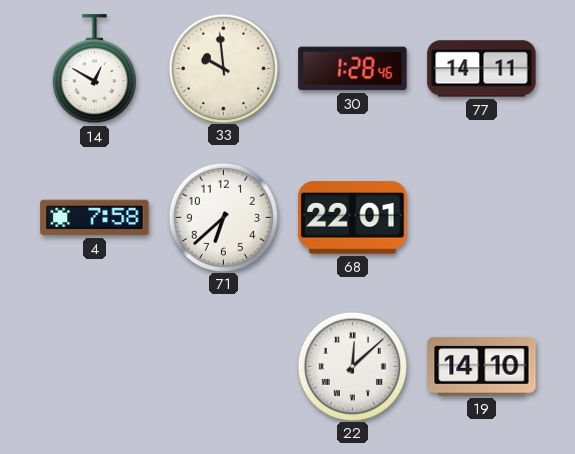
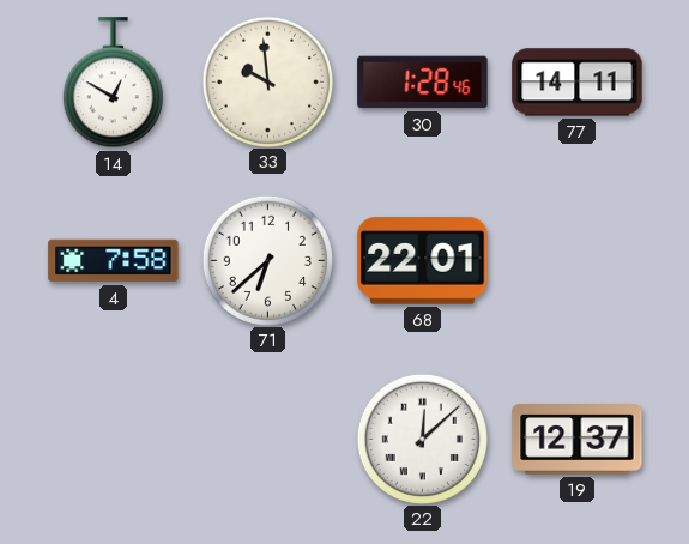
19: 14:10 -> 12:37
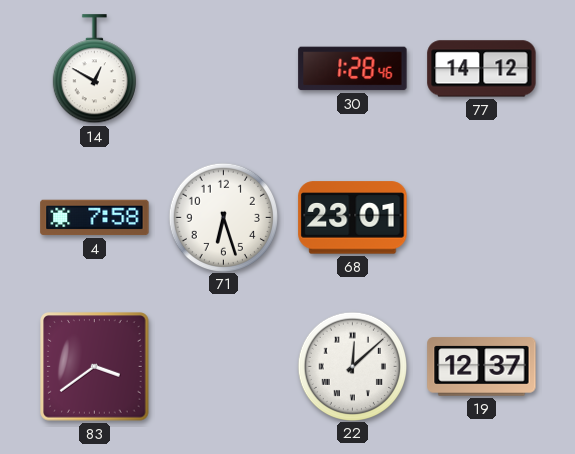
33: 9:59 -> none
77: 14:11 -> 14:12
71: 6:38 -> 6:27
68: 22:01 -> 23:01
83: none -> 3:39
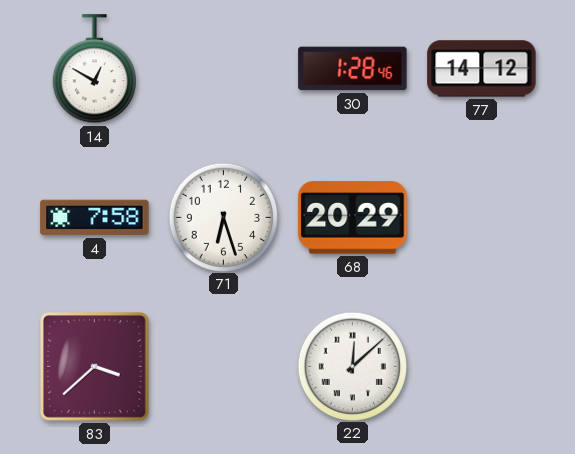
68: 23:01 -> 20:29
83: 3:39 -> 3:38
19: 12:37 -> none
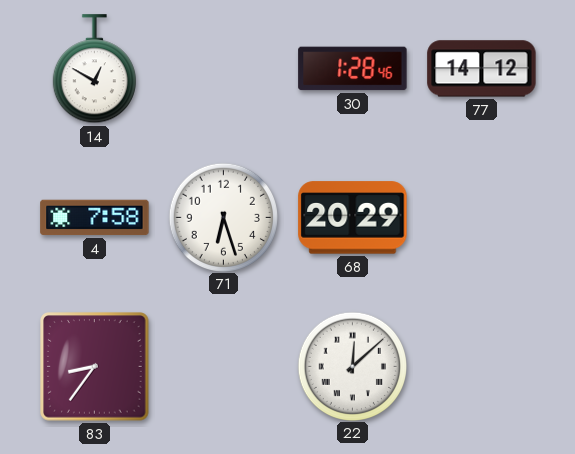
83: 3:38 -> 8:36
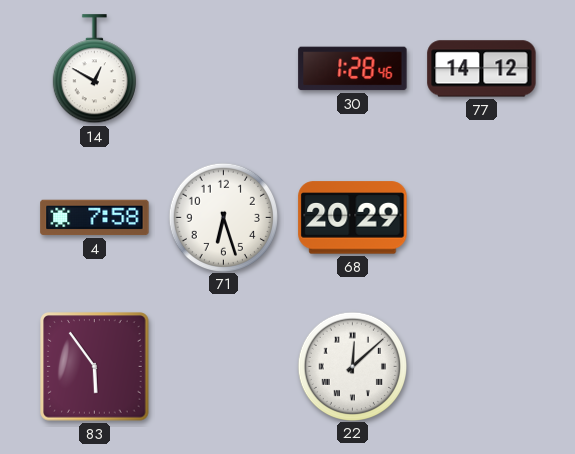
83: 8:36 -> 5:54
